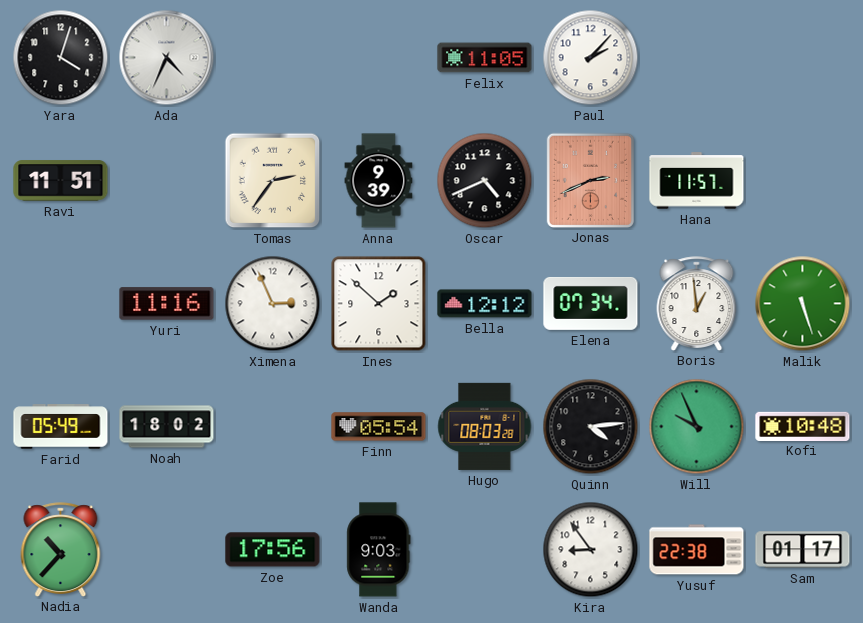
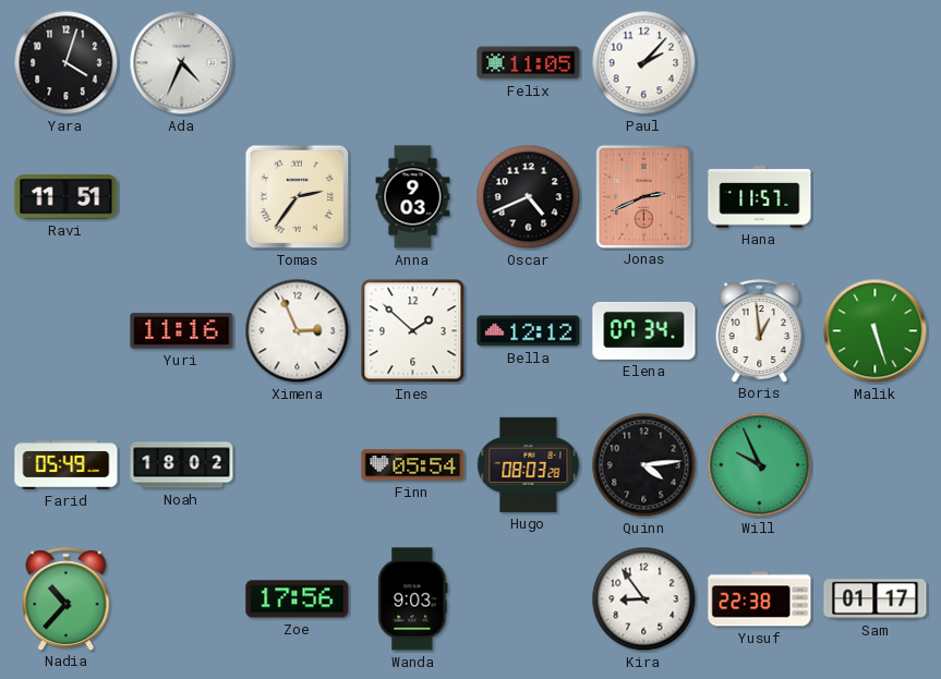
Anna: 9:39 -> 9:03
Kofi: 10:48 -> none
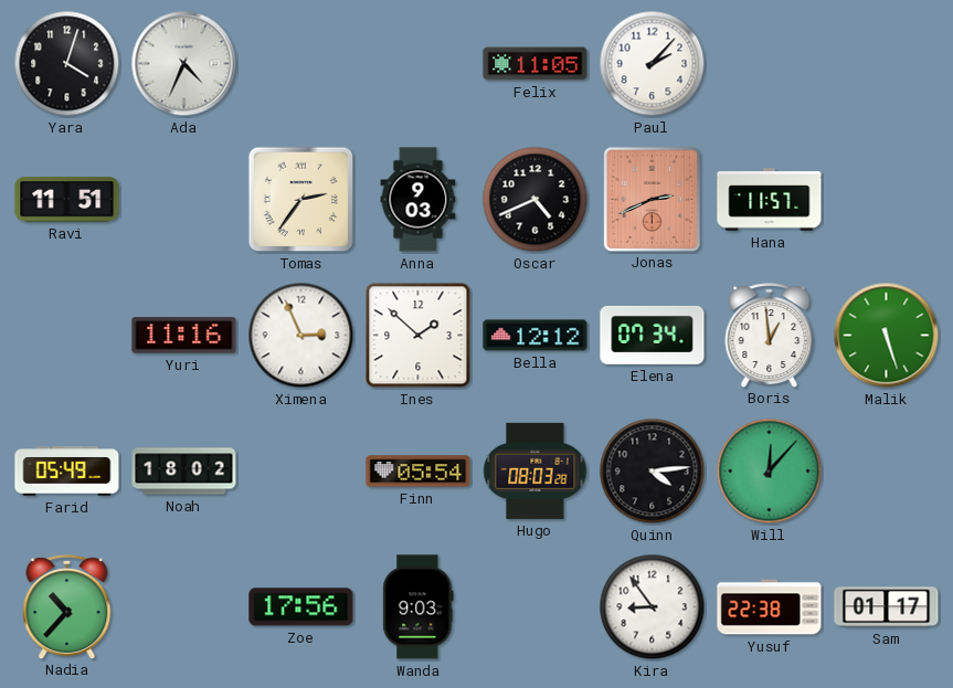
Will: 9:56 -> 12:07
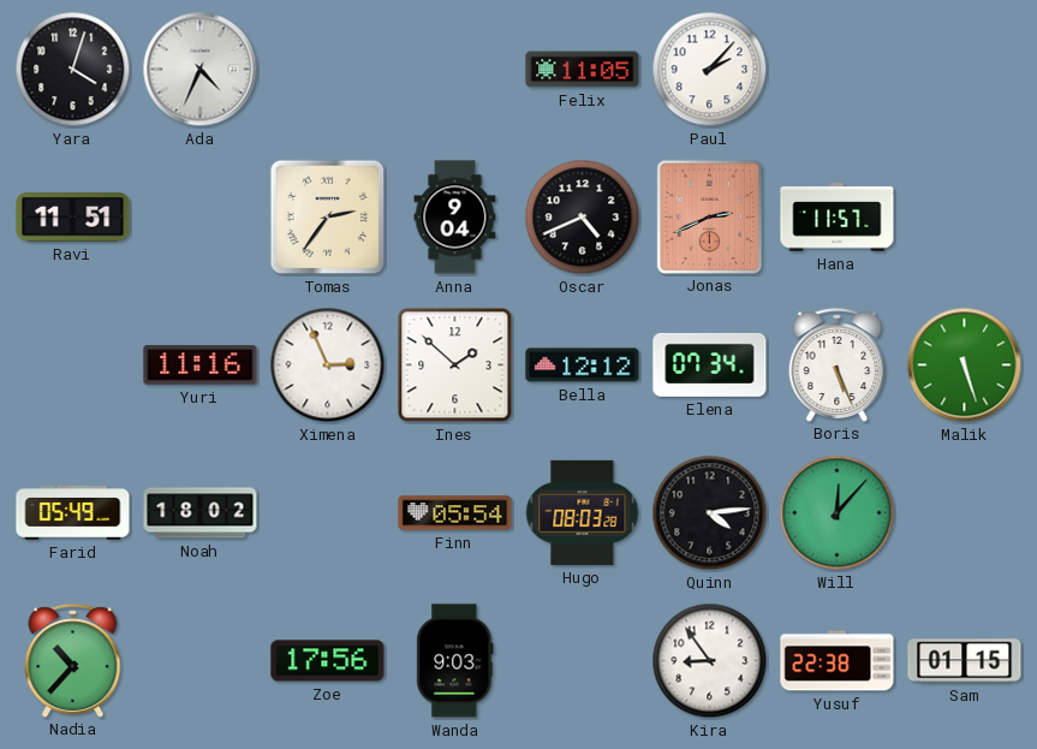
Anna: 9:03 -> 9:04
Boris: 12:59 -> 5:26
Sam: 01:17 -> 01:15
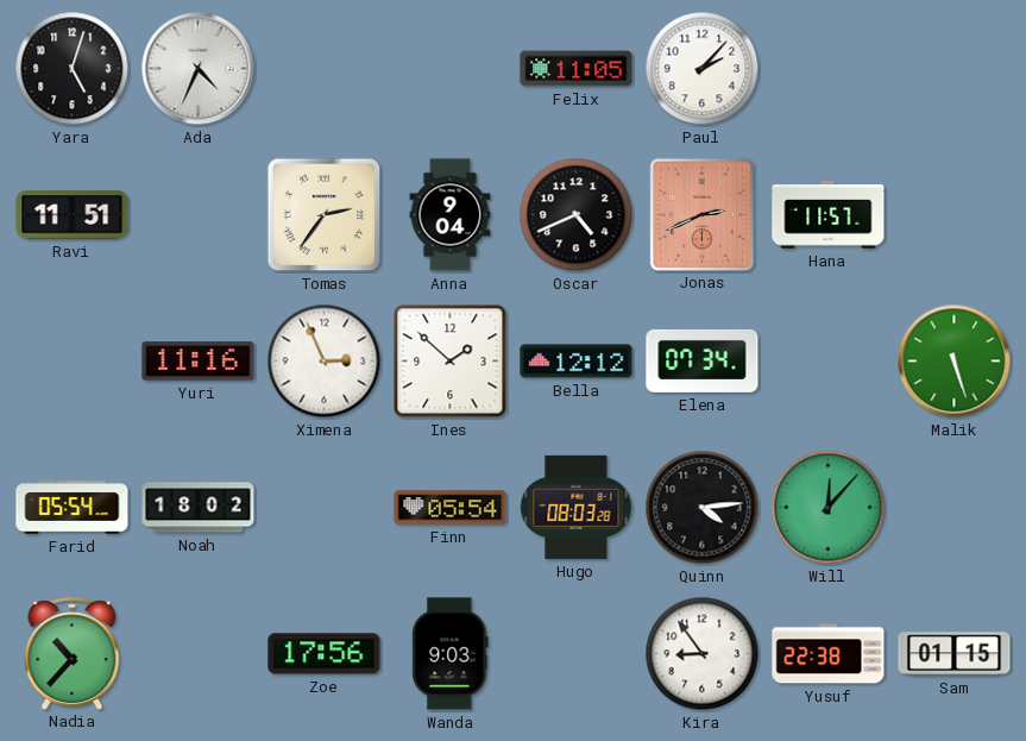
Yara: 4:03 -> 5:03
Boris: 5:26 -> none
Farid: 05:49 -> 05:54
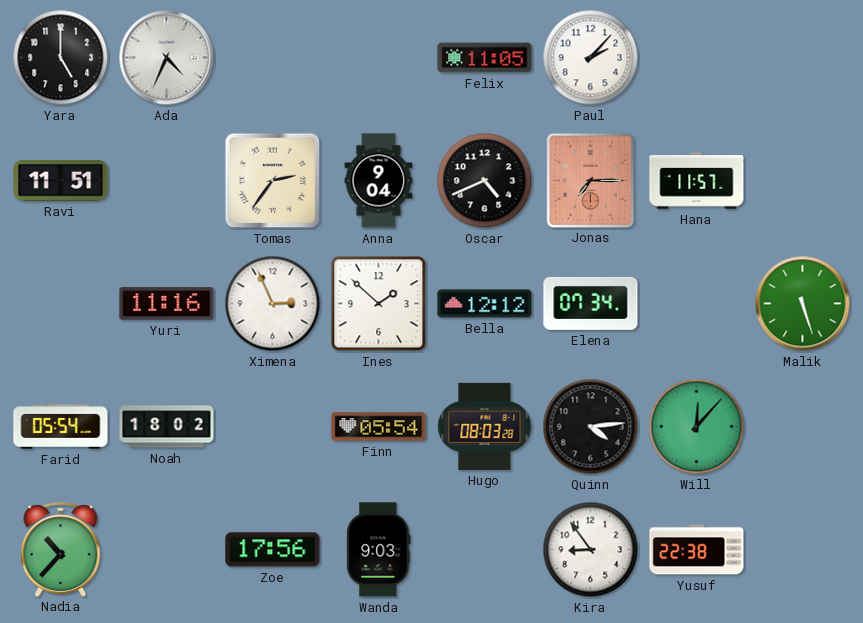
Yara: 5:03 -> 5:00
Jonas: 2:41 -> 7:15
Sam: 01:15 -> none
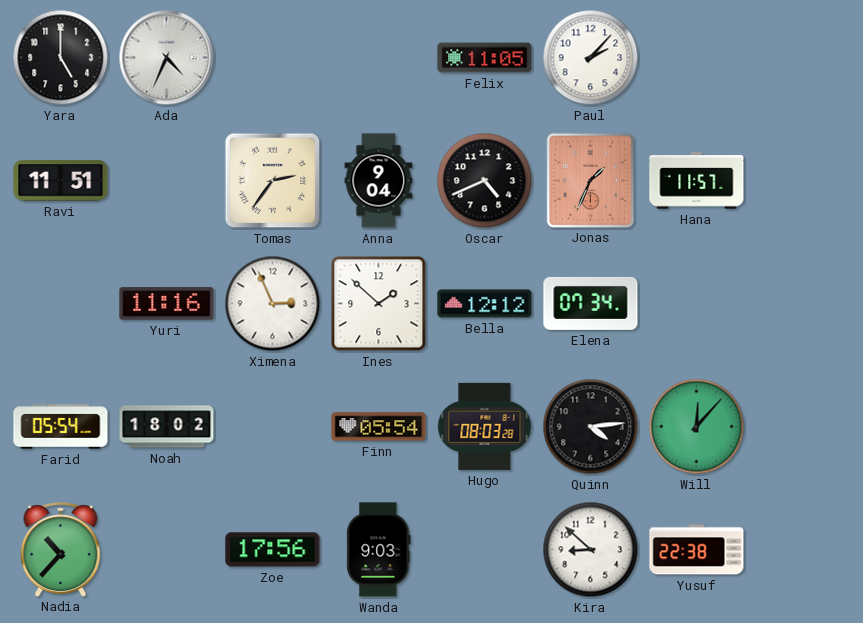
Jonas: 7:15 -> 1:34
Malik: 5:27 -> none
Kira: 8:54 -> 8:52
